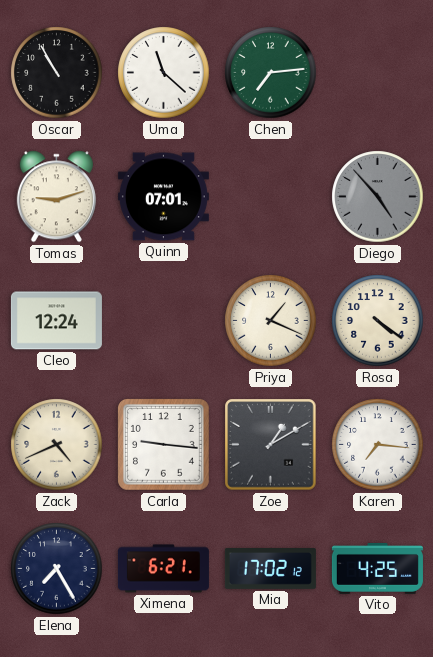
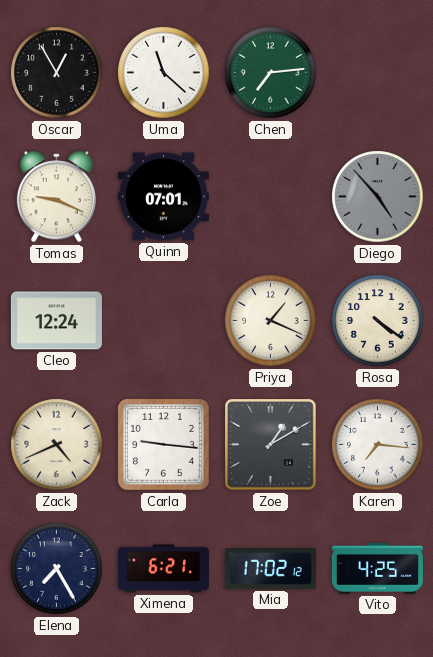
Oscar: 10:55 -> 12:55
Tomas: 9:12 -> 9:19
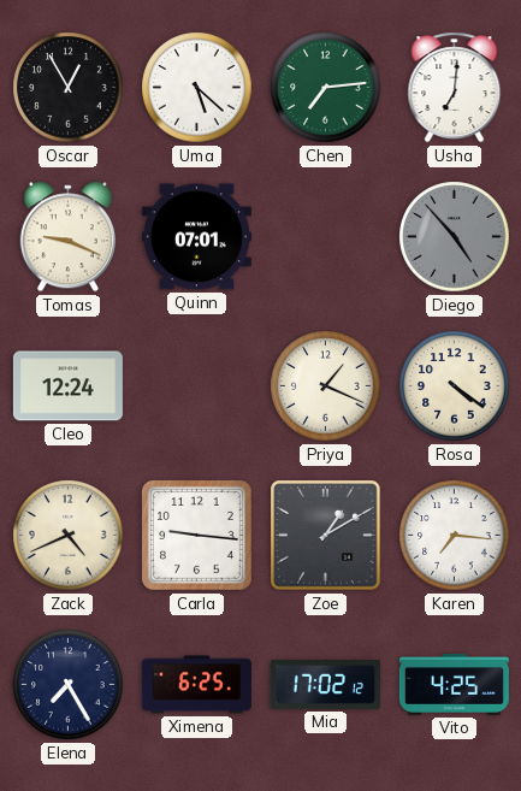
Uma: 11:22 -> 5:22
Usha: none -> 7:01
Ximena: 6:21 -> 6:25
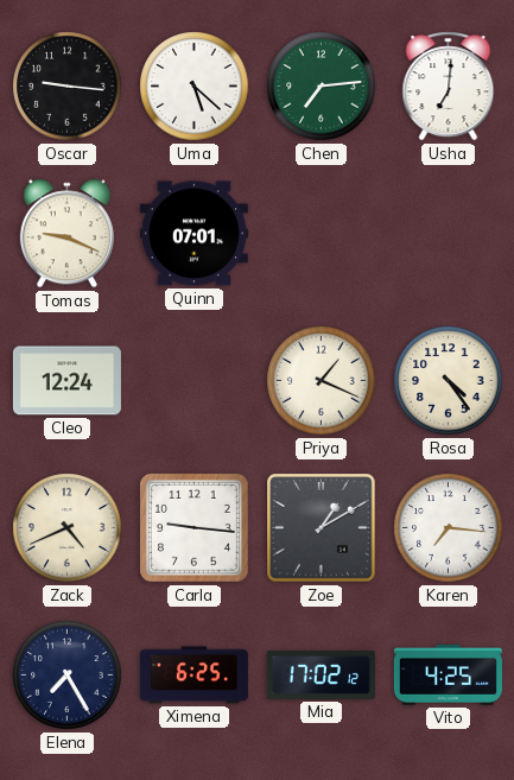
Oscar: 12:55 -> 9:16
Diego: 4:53 -> none
Rosa: 4:21 -> 4:24
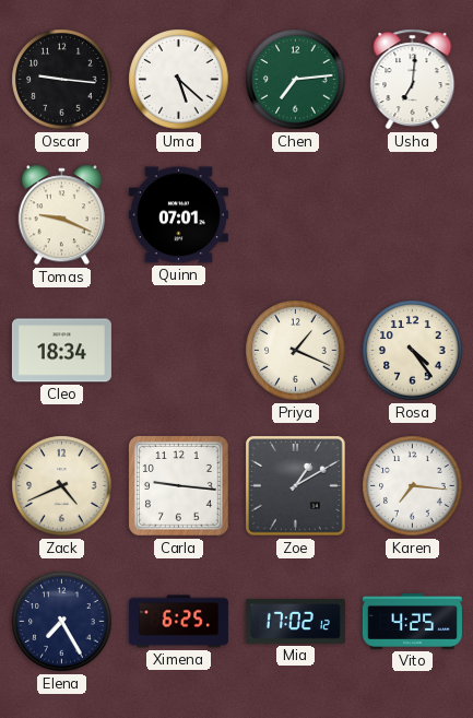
Cleo: 12:24 -> 18:34
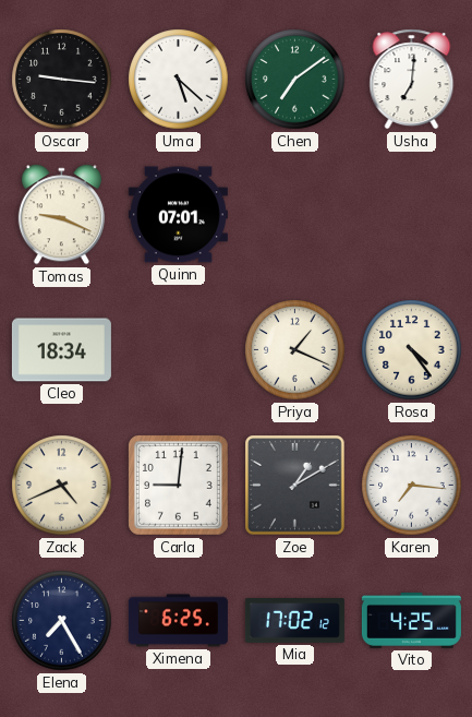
Chen: 7:14 -> 7:09
Carla: 9:16 -> 9:01
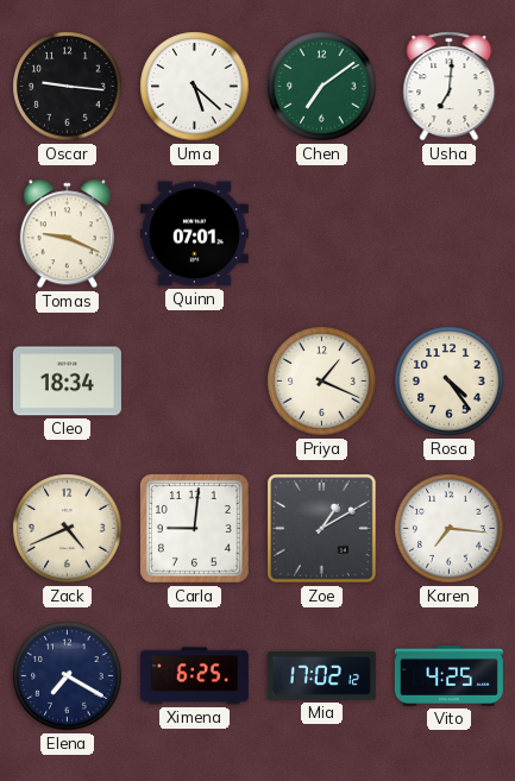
Elena: 7:25 -> 7:20
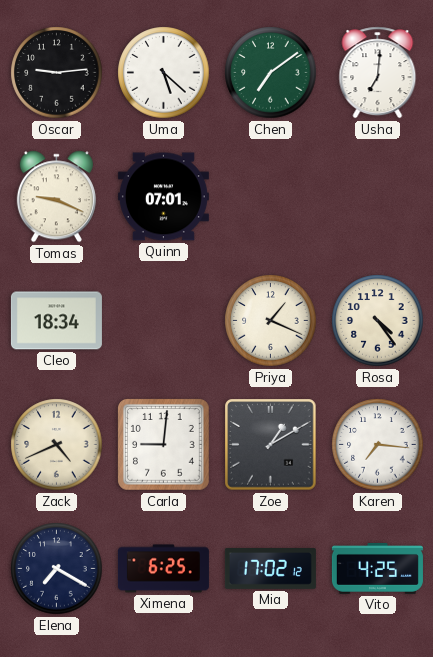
Oscar: 9:16 -> 9:14
